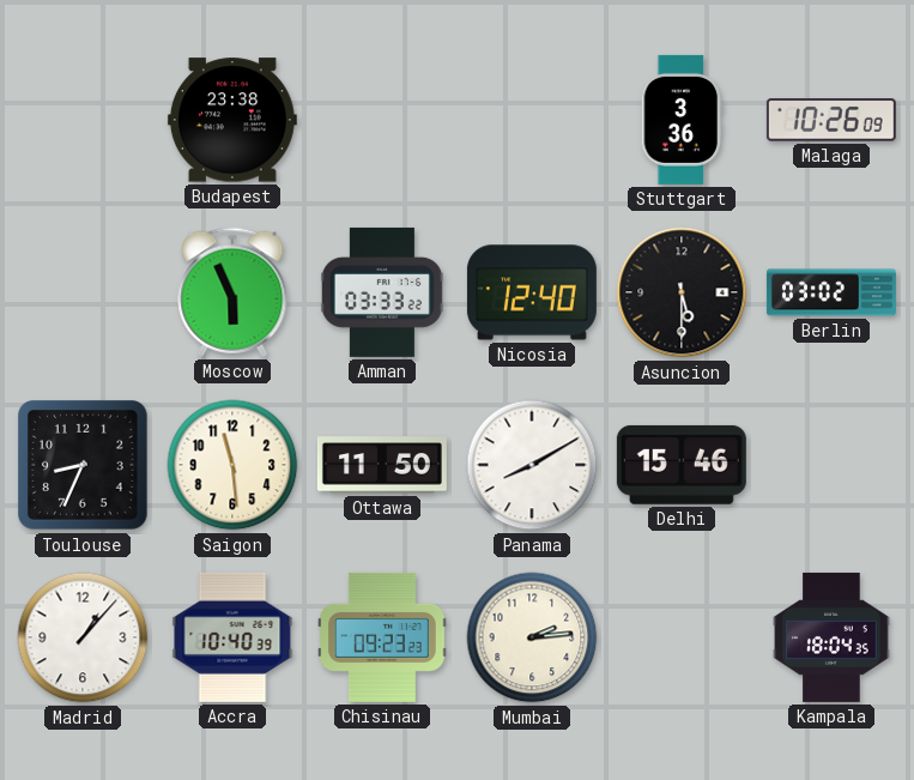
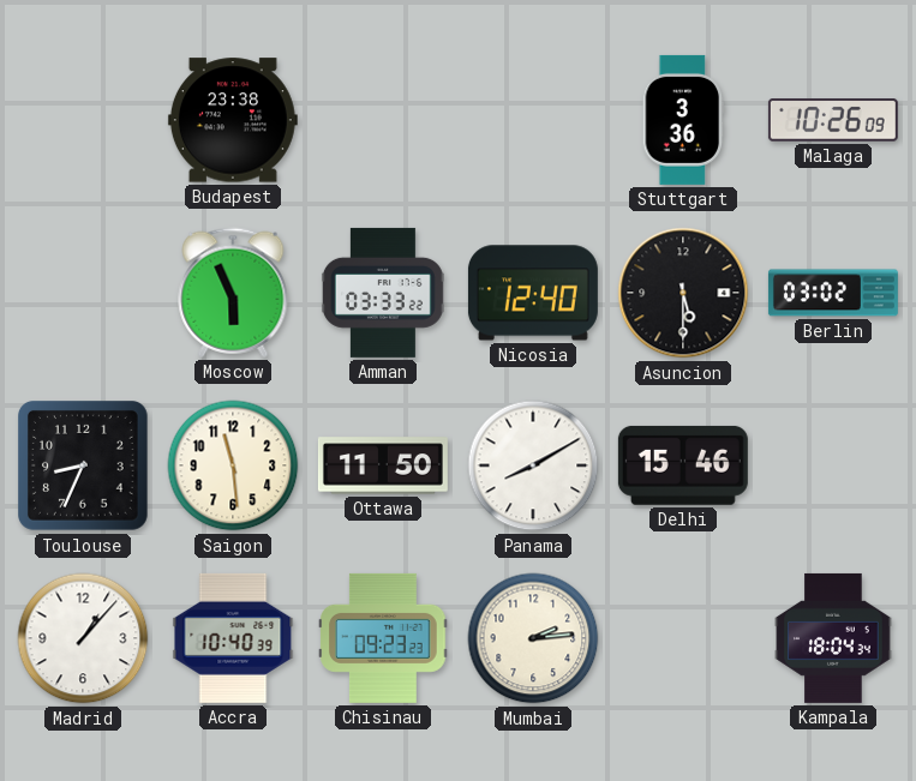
Kampala: 18:04:35 -> 18:04:34
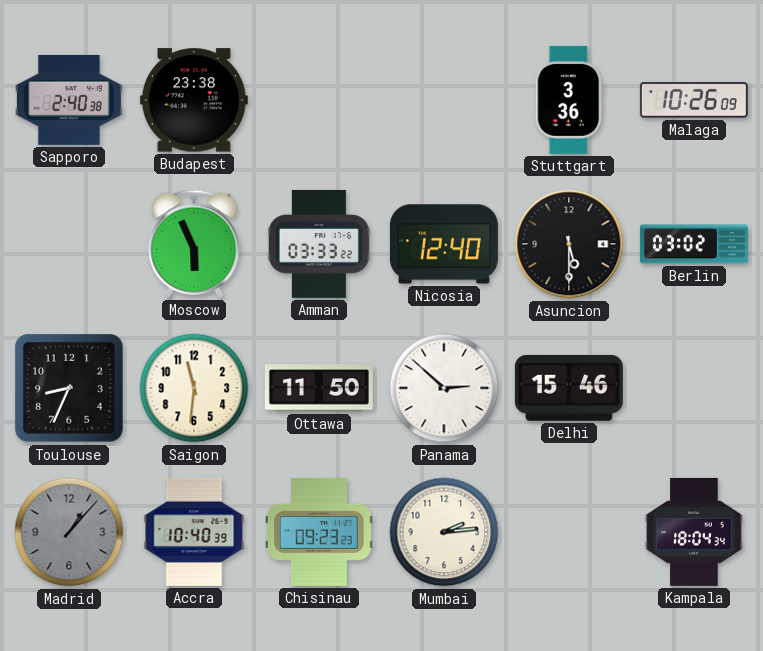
Sapporo: none -> 2:40
Saigon: 11:29 -> 11:31
Panama: 8:10 -> 2:52
Madrid dial: white -> grey
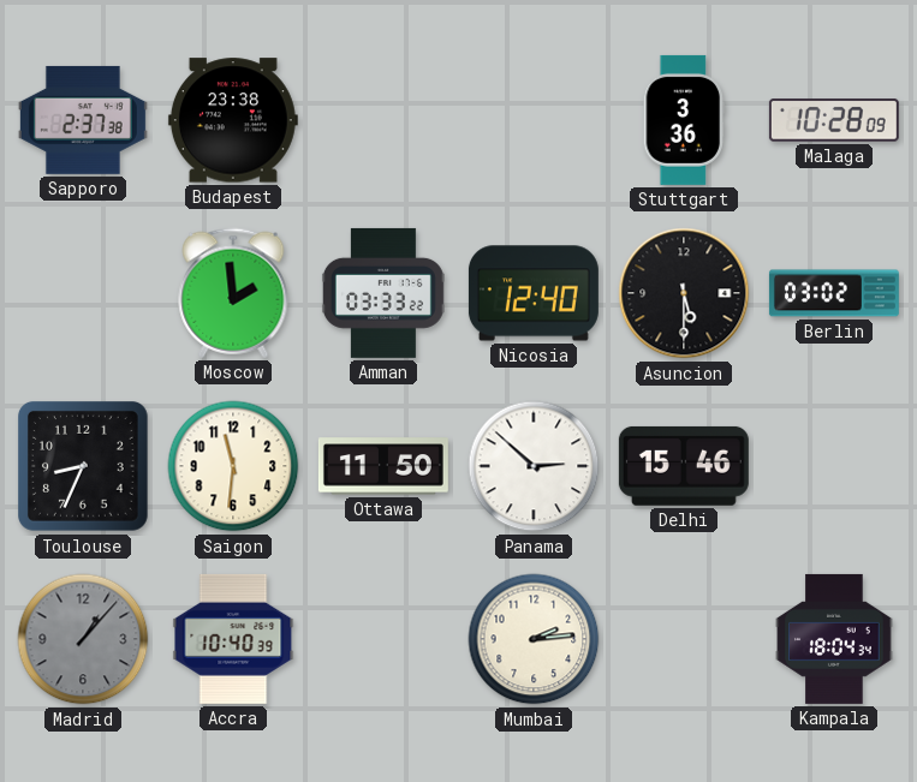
Sapporo: 2:40 -> 2:37
Malaga: 10:26 -> 10:28
Moscow: 5:56 -> 1:59
Chisinau: 09:23 -> none
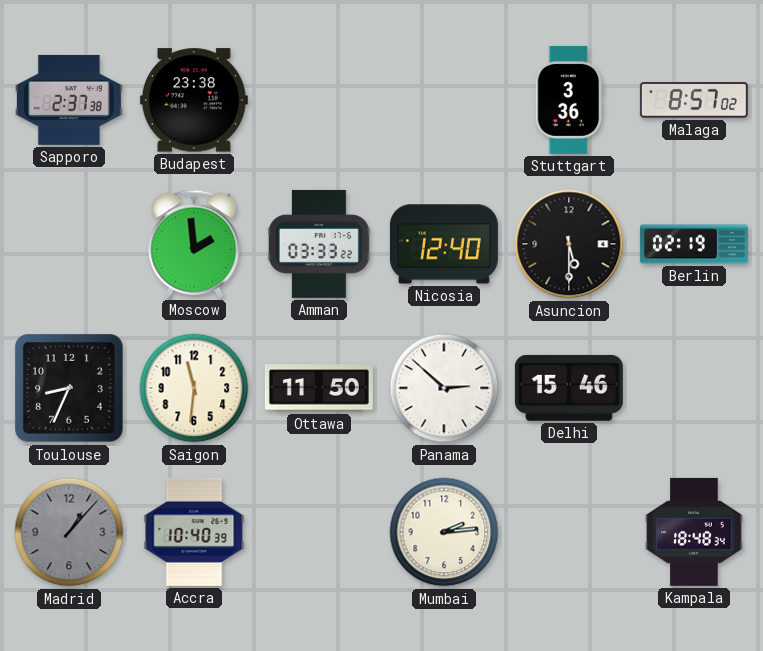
Malaga: 10:28 -> 8:57
Berlin: 03:02 -> 02:19
Kampala: 18:04 -> 18:48
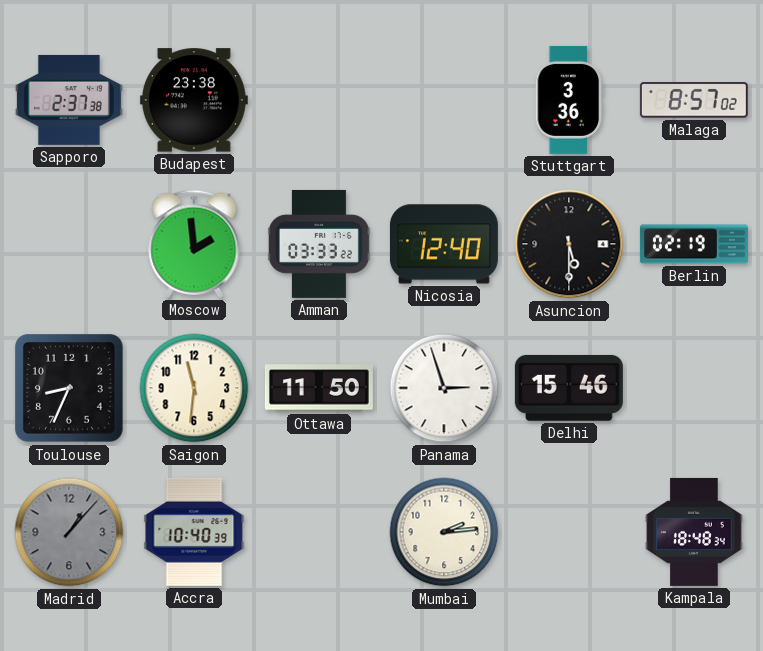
Panama: 2:52 -> 2:57
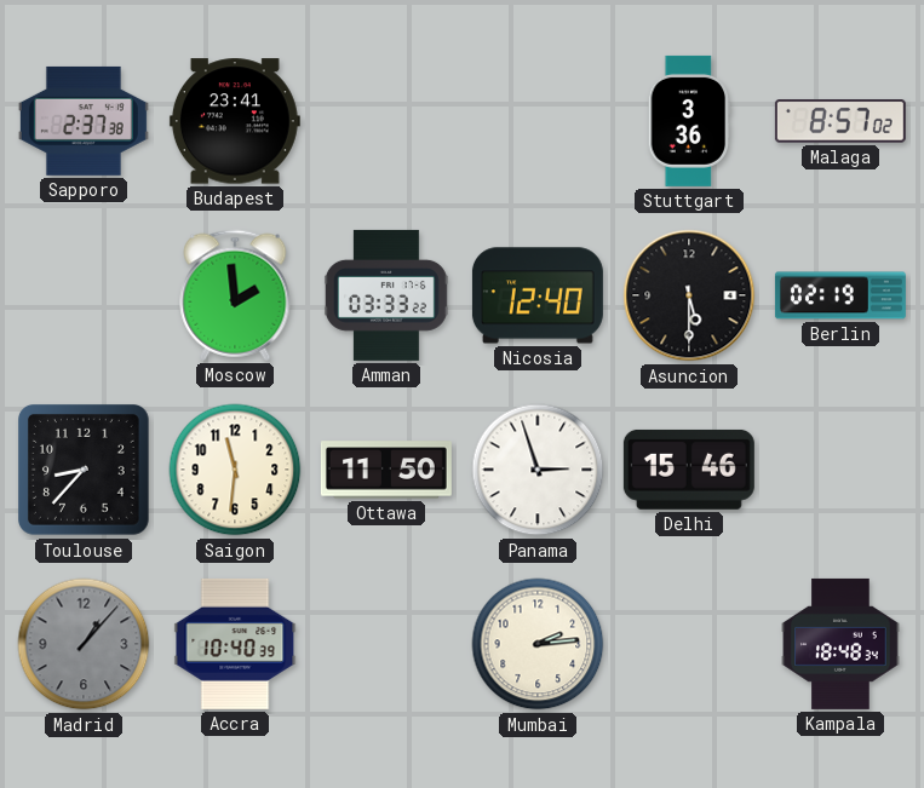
Budapest: 23:38 -> 23:41
Toulouse: 8:34 -> 8:37
